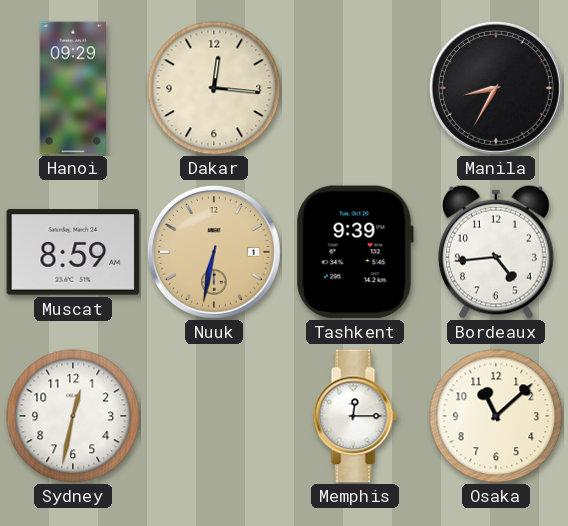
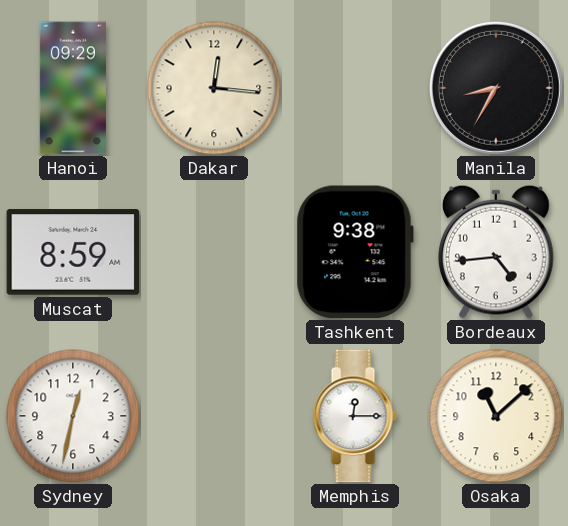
Nuuk: 6:32 -> none
Tashkent: 9:39 -> 9:38
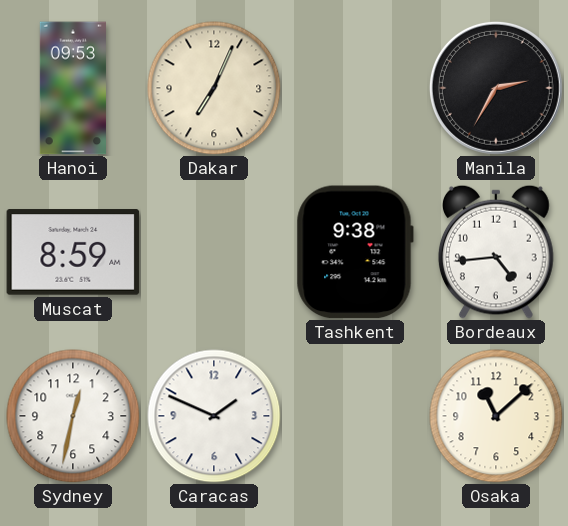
Hanoi: 09:29 -> 09:53
Dakar: 12:16 -> 7:04
Manila: 8:35 -> 2:35
Caracas: none -> 1:49
Memphis: 12:15 -> none
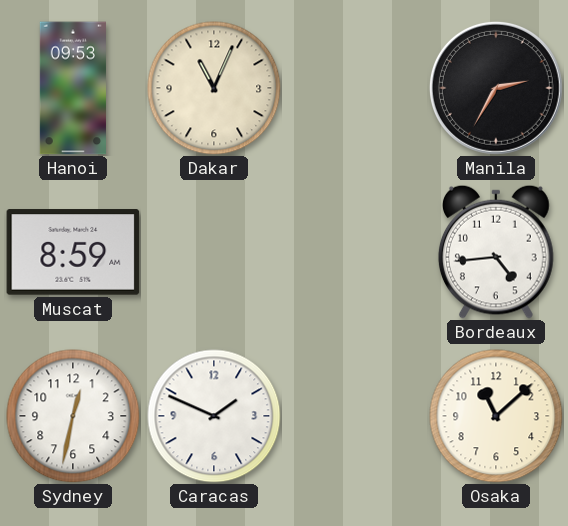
Dakar: 7:04 -> 11:04
Tashkent: 9:38 -> none
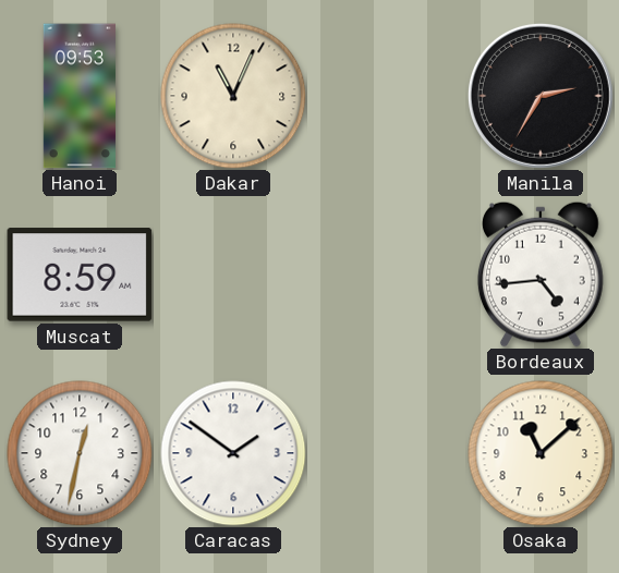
Caracas: 1:49 -> 1:51
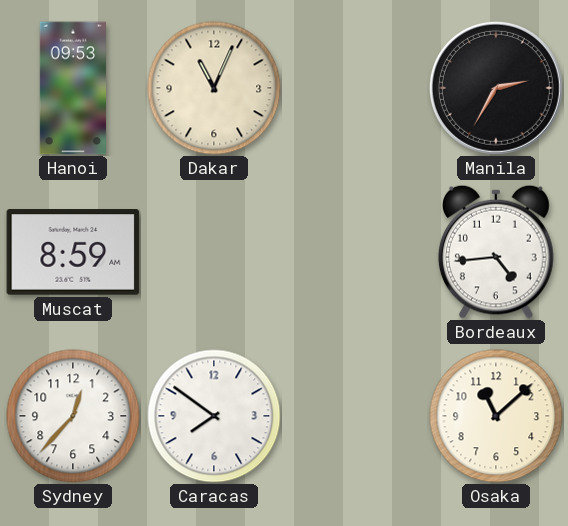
Sydney: 12:32 -> 12:37
Caracas: 1:51 -> 7:51
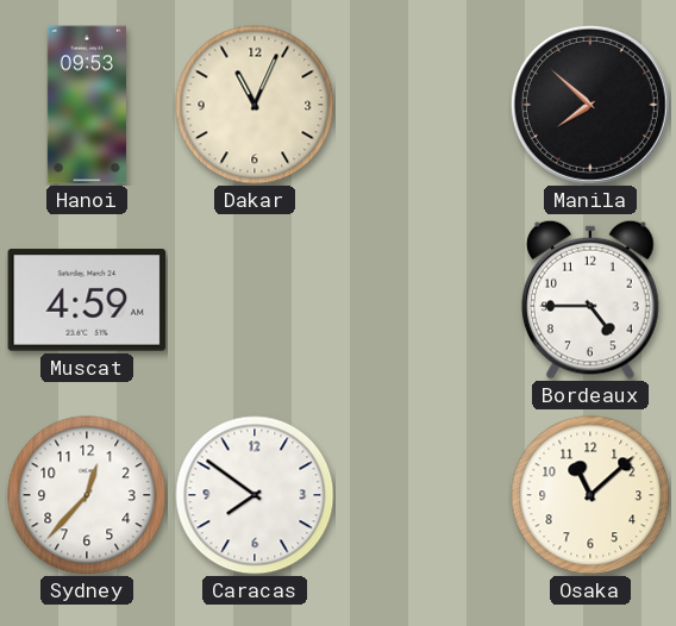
Manila: 2:35 -> 7:52
Muscat: 8:59 -> 4:59
Bordeaux: 4:44 -> 4:45
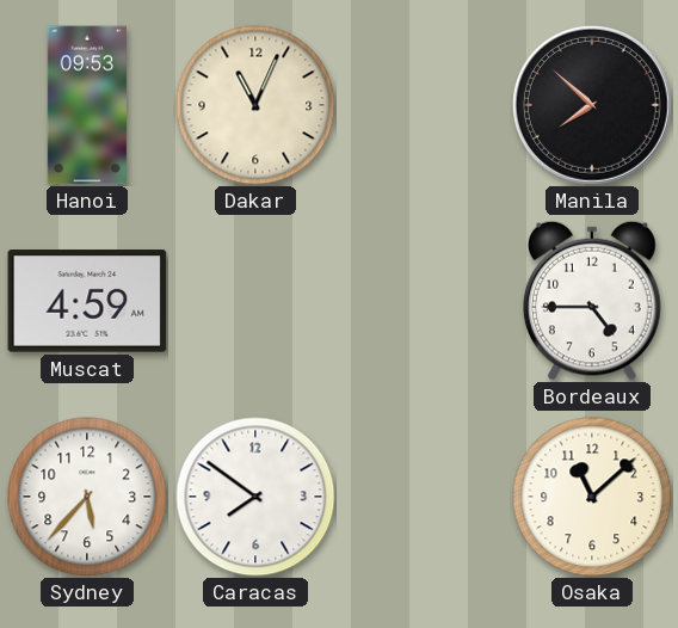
Sydney: 12:37 -> 5:37
